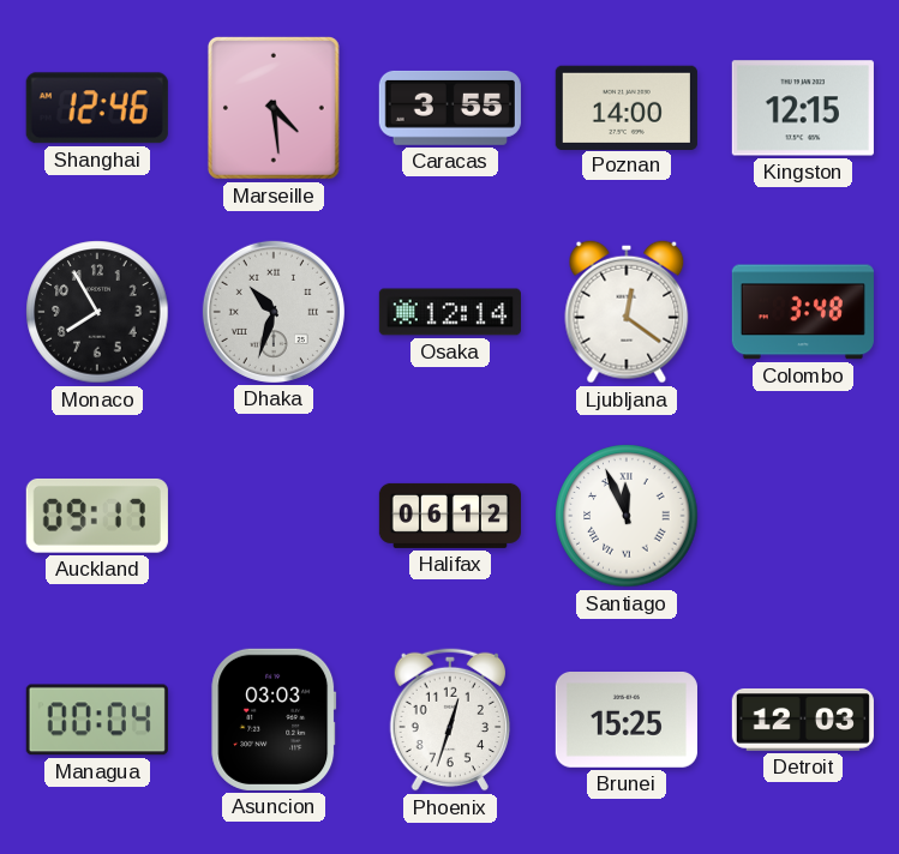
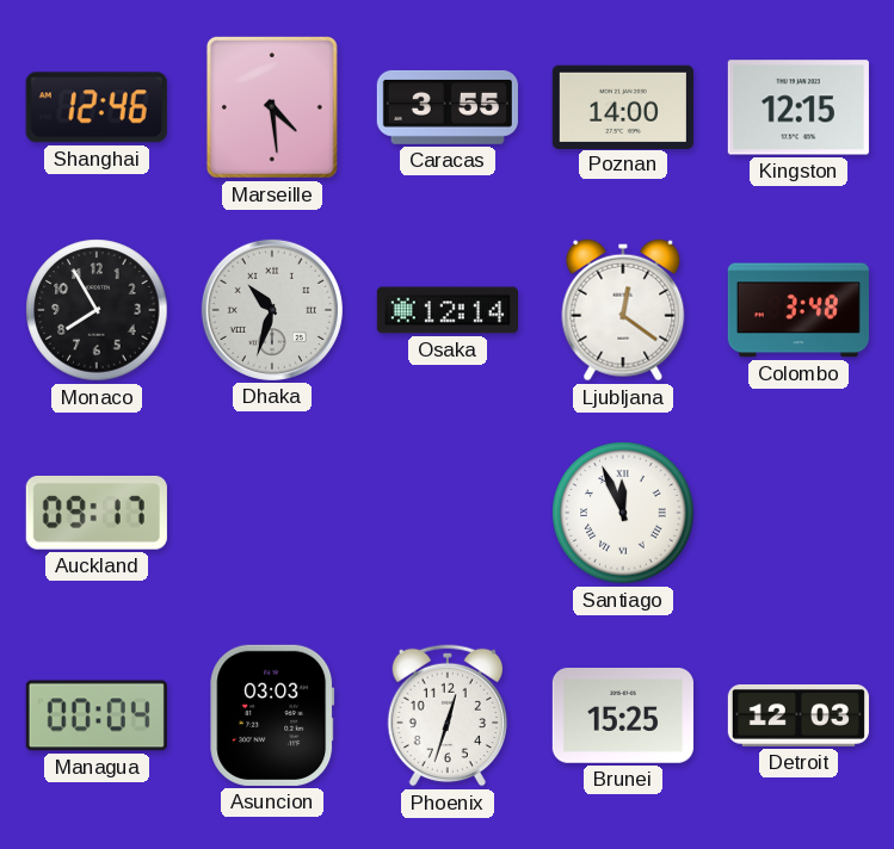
Halifax: 06:12 -> none
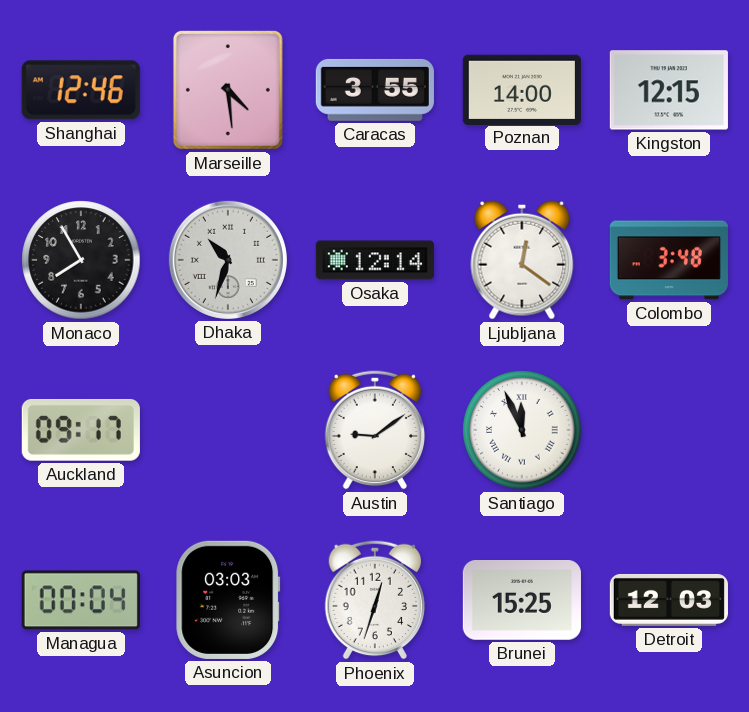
Austin: none -> 9:09
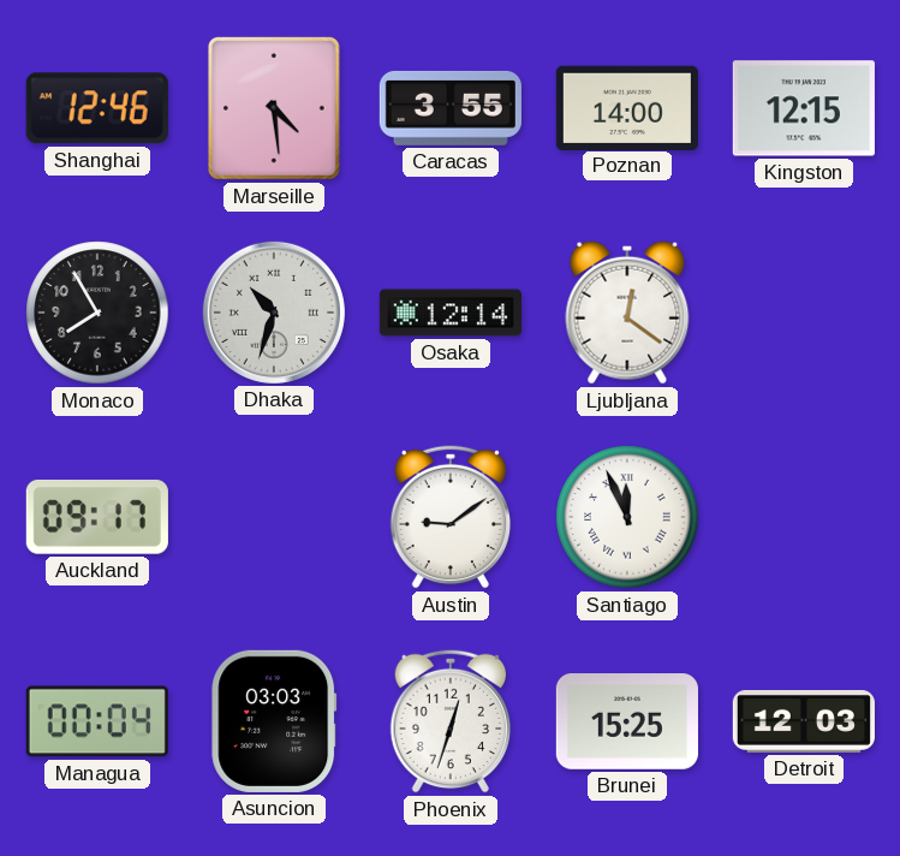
Colombo: 3:48 -> none
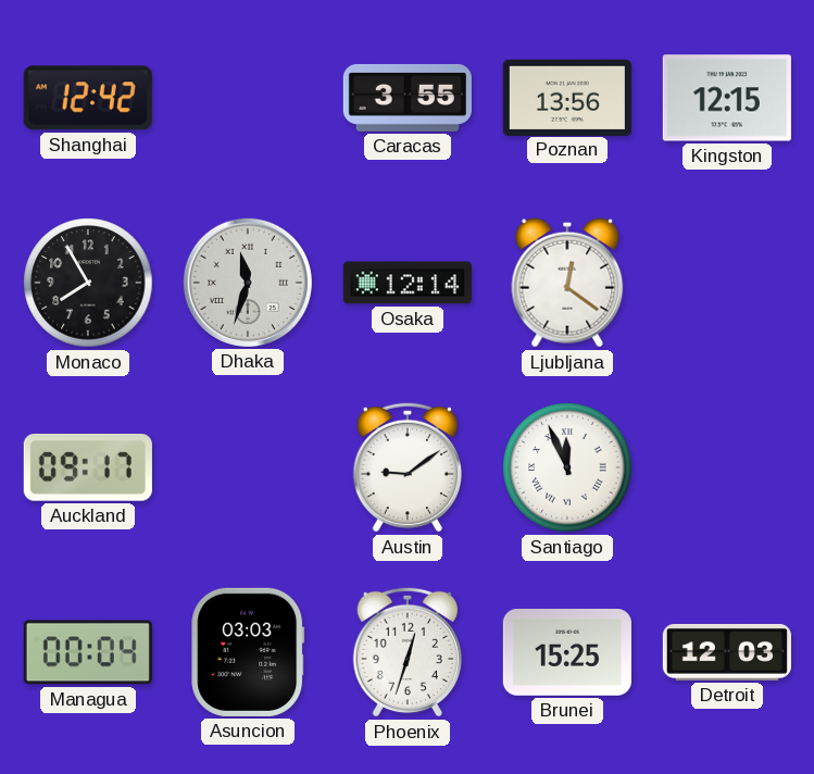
Shanghai: 12:46 -> 12:42
Marseille: 4:29 -> none
Poznan: 14:00 -> 13:56
Dhaka: 10:33 -> 11:33
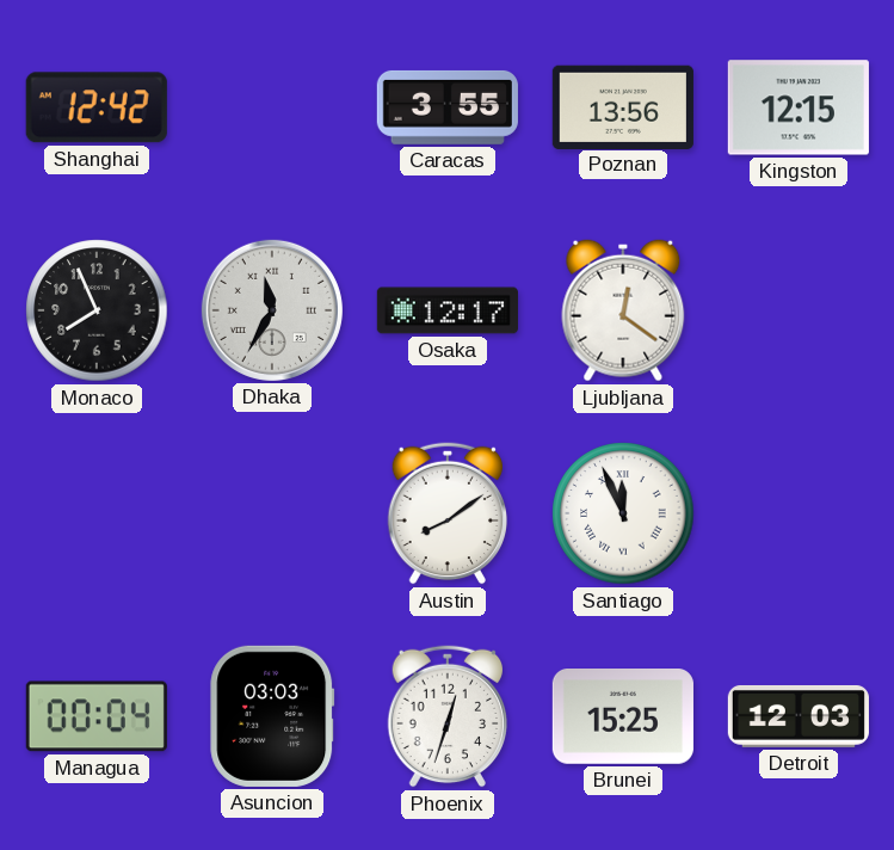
Monaco: 7:55 -> 7:56
Dhaka: 11:33 -> 11:35
Osaka: 12:14 -> 12:17
Auckland: 09:17 -> none
Austin: 9:09 -> 8:09
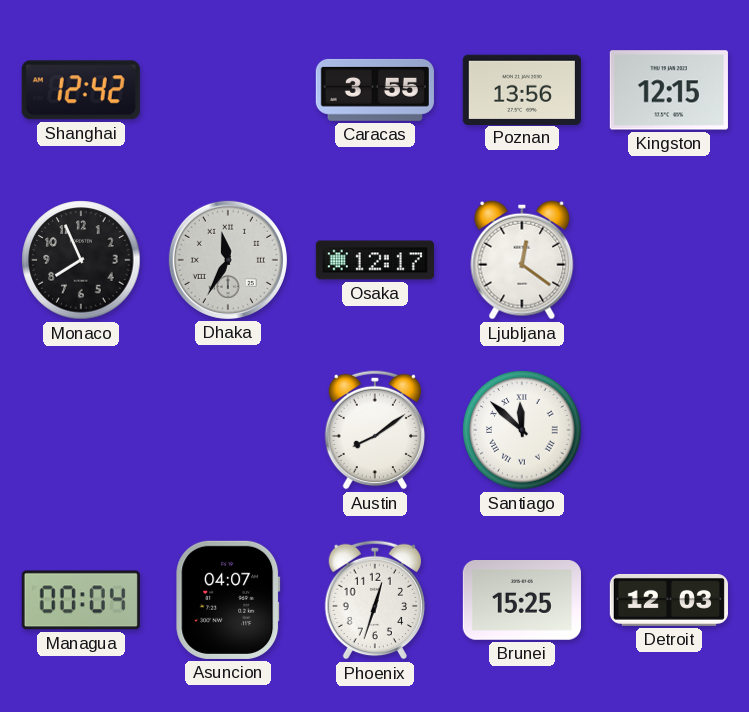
Santiago: 11:56 -> 11:52
Asuncion: 03:03 -> 04:07
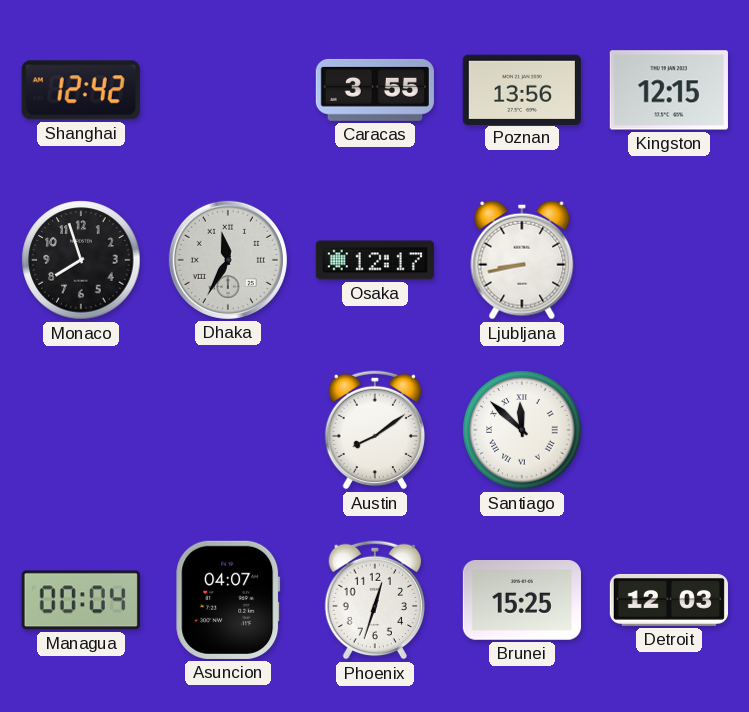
Monaco: 7:56 -> 7:57
Ljubljana: 12:21 -> 8:43
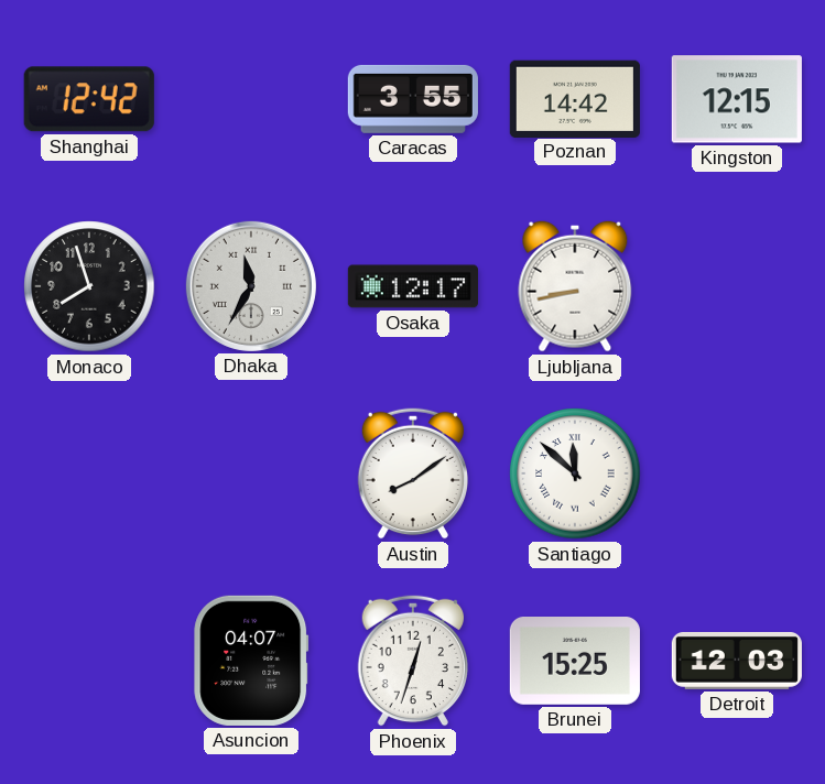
Poznan: 13:56 -> 14:42
Managua: 00:04 -> none
